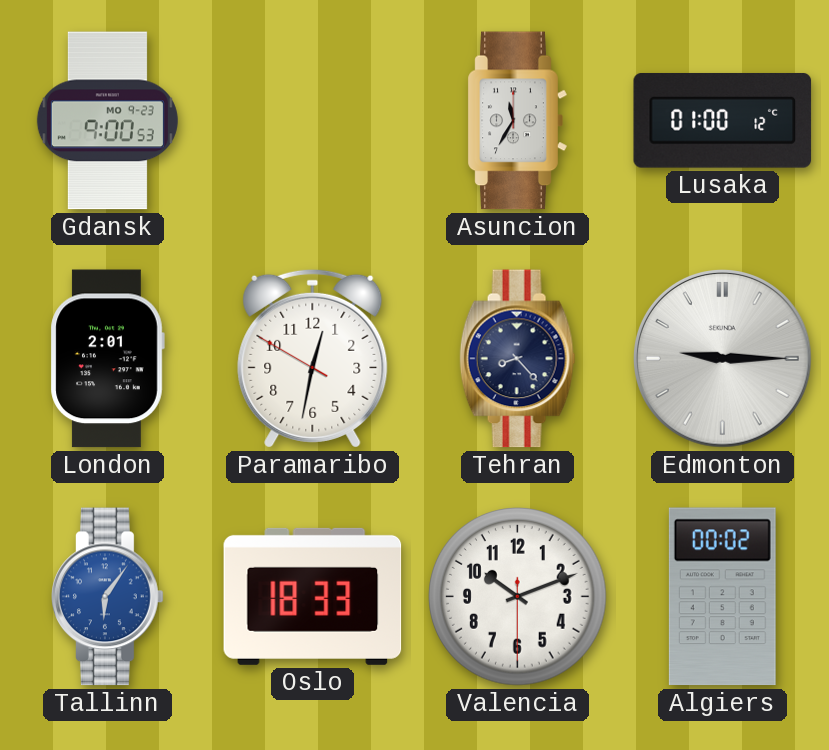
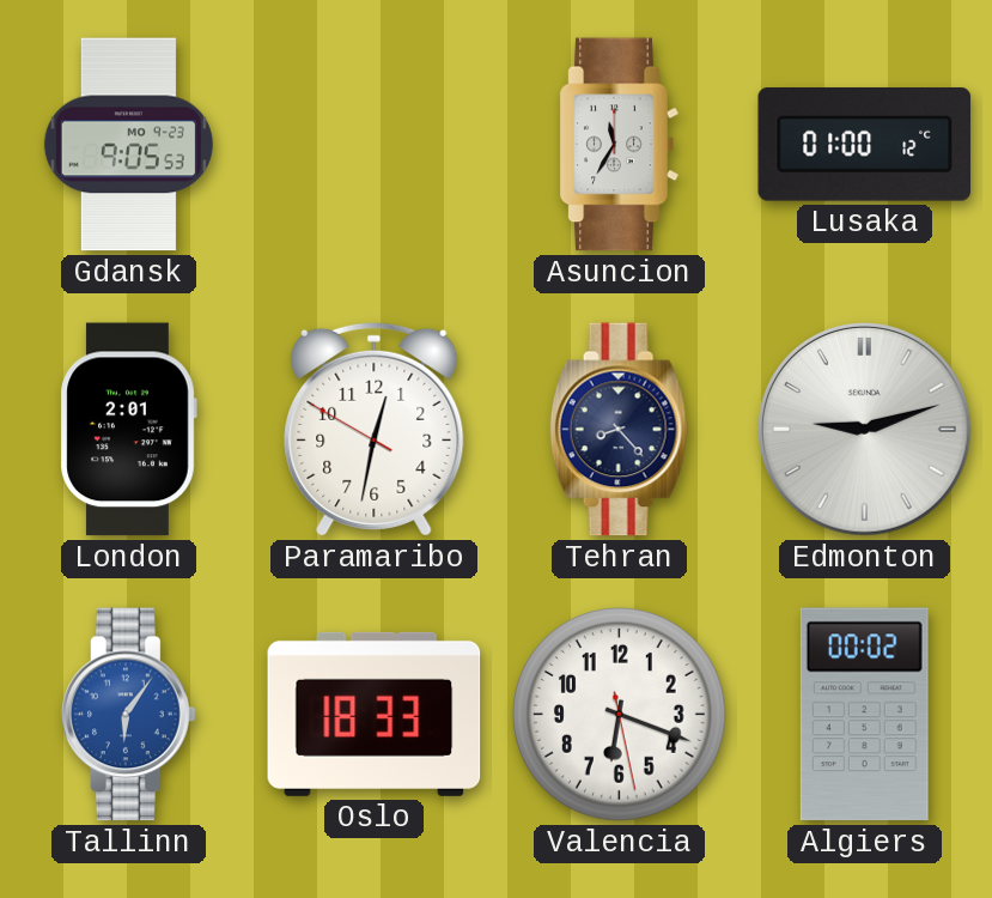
Gdansk: 9:00 -> 9:05
Edmonton: 9:15 -> 9:12
Valencia: 10:11 -> 6:18
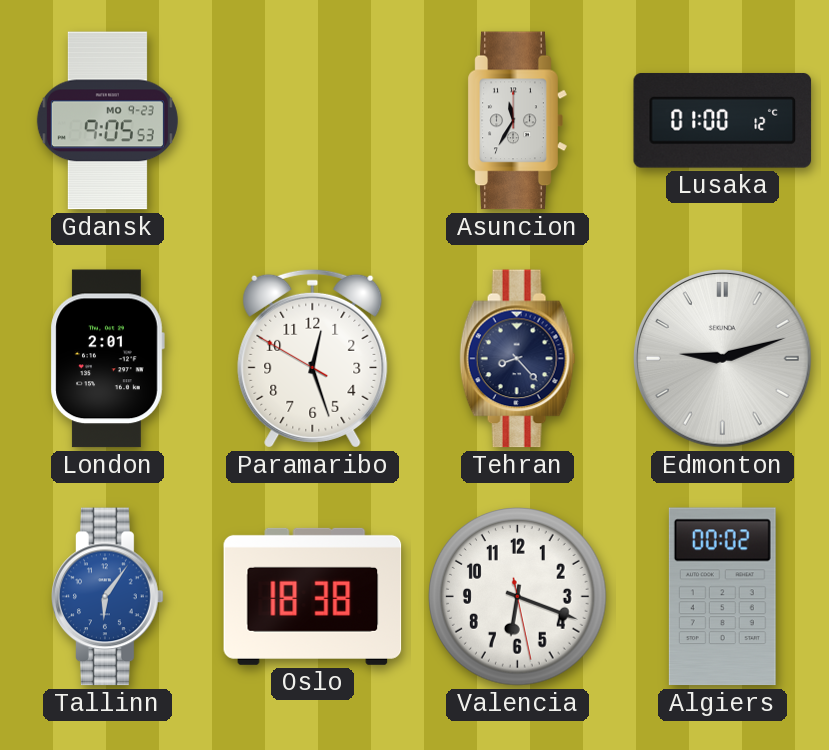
Paramaribo: 12:31 -> 12:26
Oslo: 18:33 -> 18:38
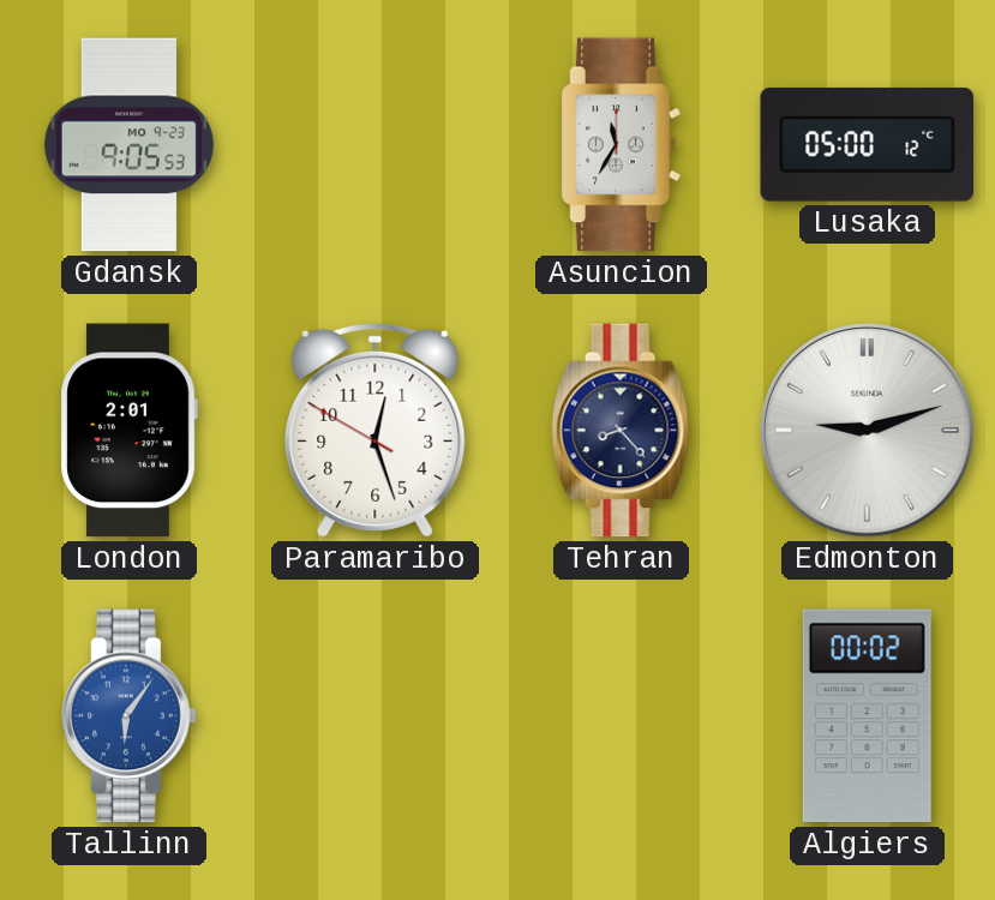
Lusaka: 01:00 -> 05:00
Oslo: 18:38 -> none
Valencia: 6:18 -> none
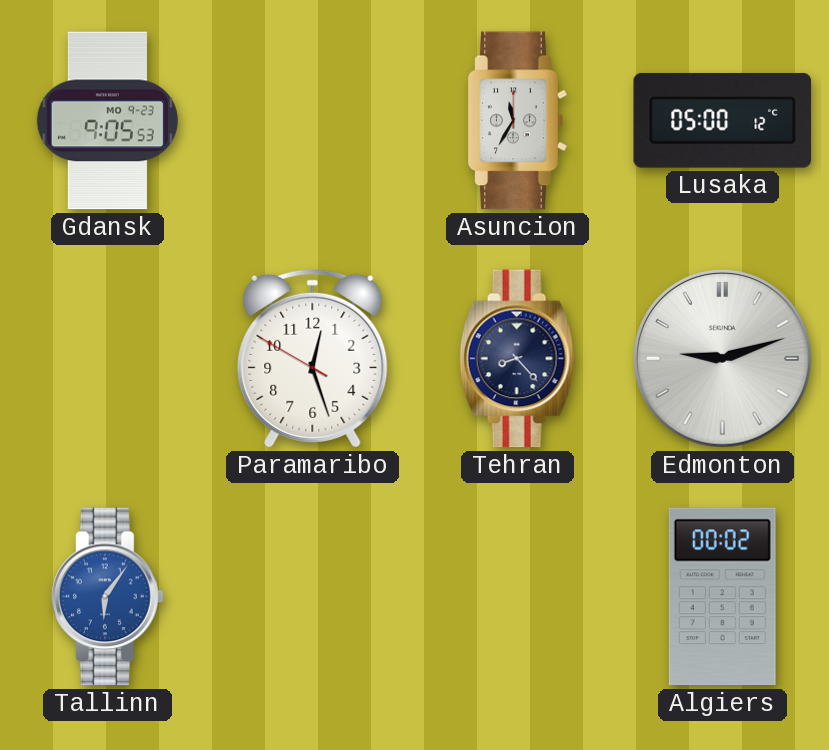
London: 2:01 -> none
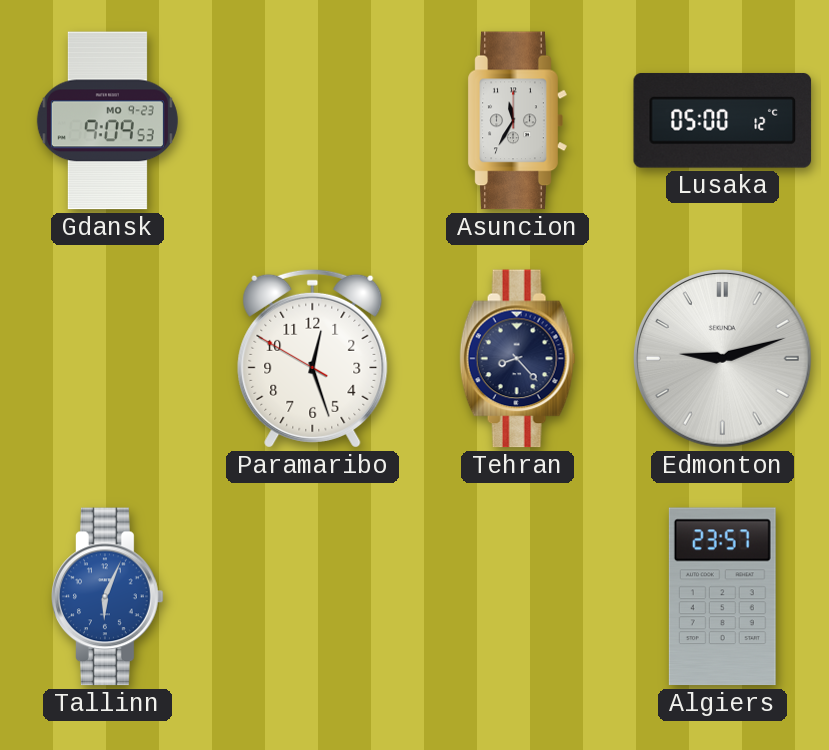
Gdansk: 9:05 -> 9:09
Tallinn: 6:06 -> 6:04
Algiers: 00:02 -> 23:57
